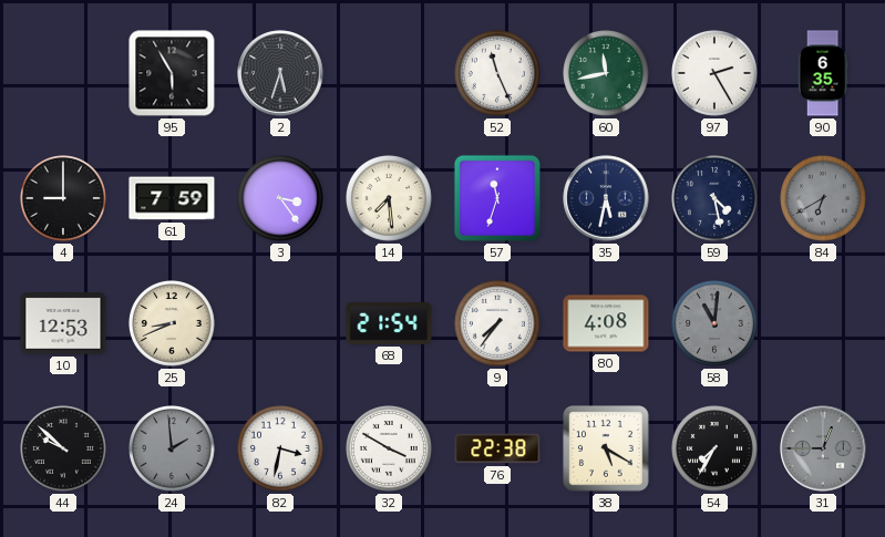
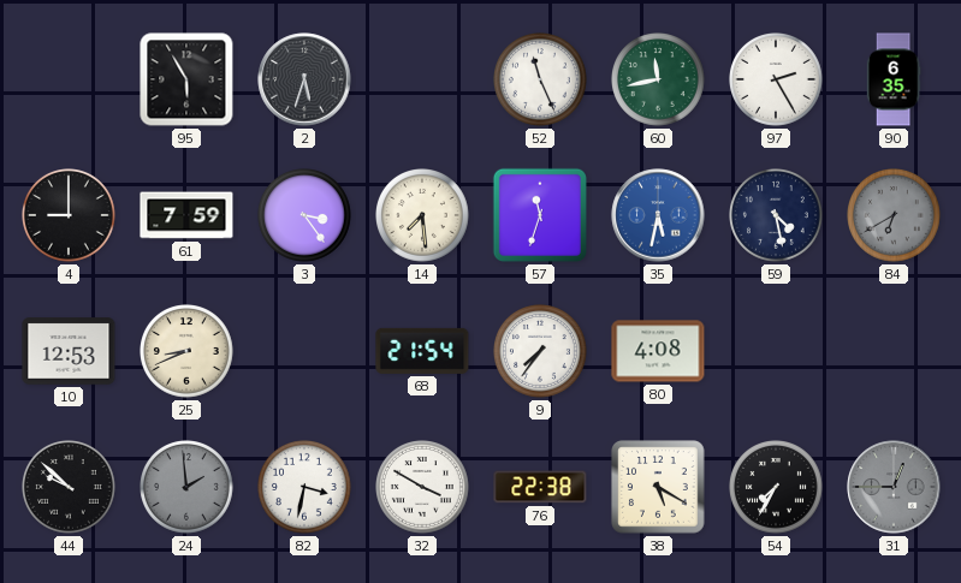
35 dial: navy -> blue
58: 11:01 -> none
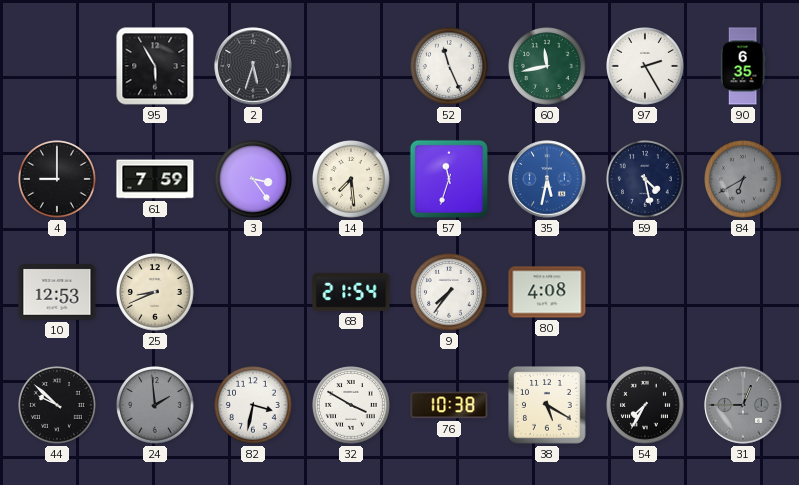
76: 22:38 -> 10:38
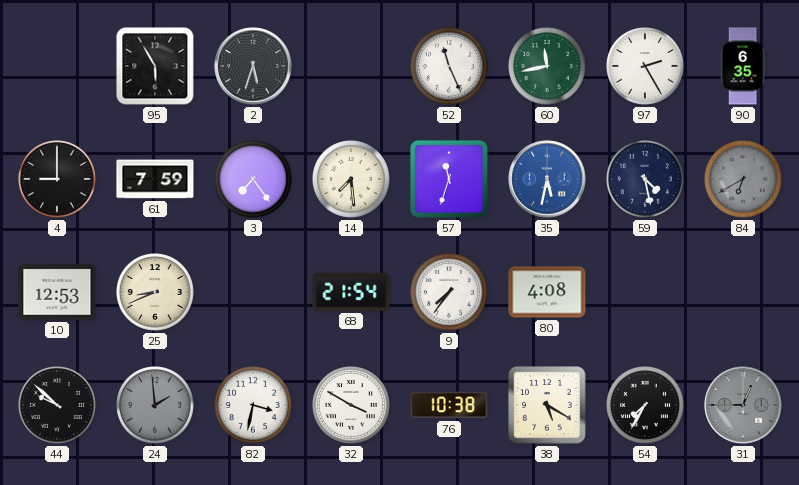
3: 3:24 -> 7:24
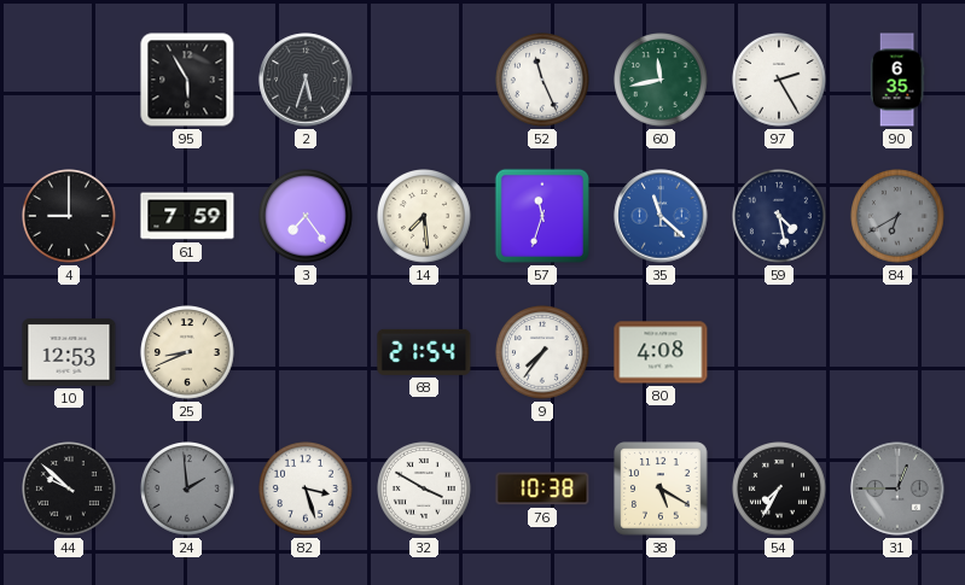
35: 5:32 -> 11:22
82: 3:32 -> 3:27
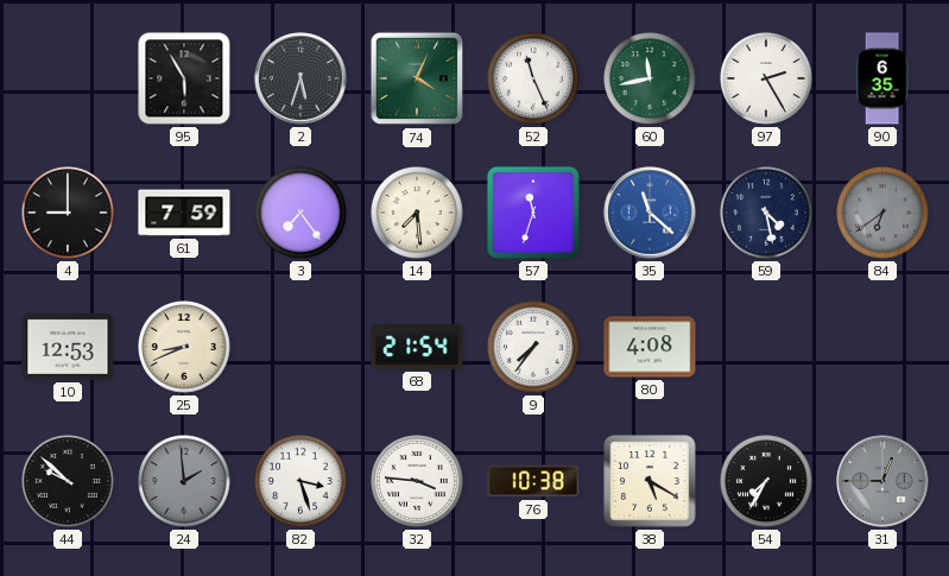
74: none -> 4:04
84: 6:40 -> 6:39
32: 3:50 -> 3:46
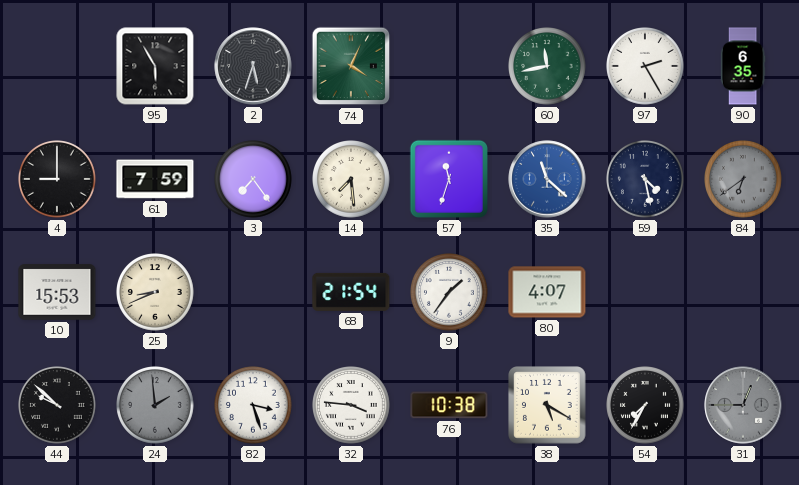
52: 11:26 -> none
10: 12:53 -> 15:53
9: 7:36 -> 1:36
80: 4:08 -> 4:07
